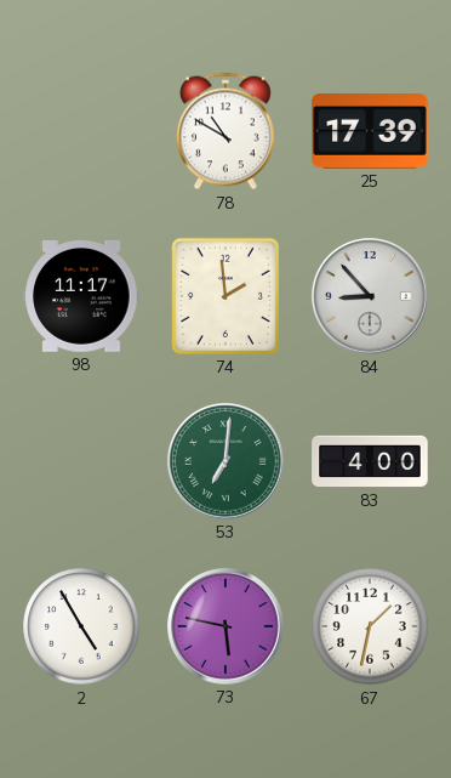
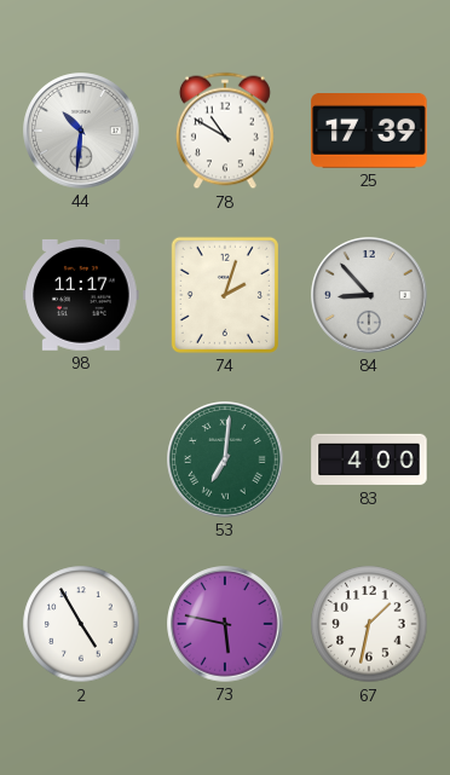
44: none -> 10:31
74: 1:59 -> 2:03
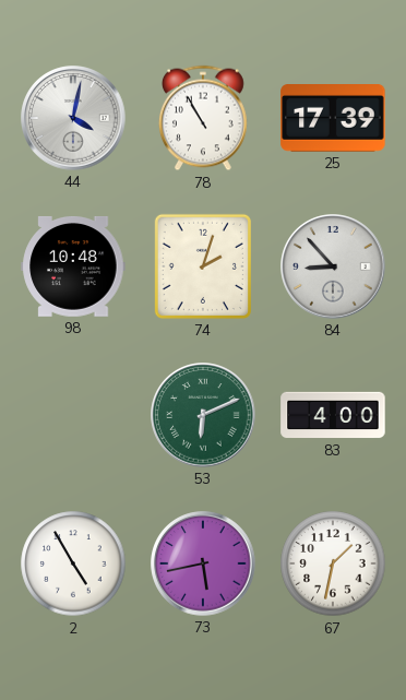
44: 10:31 -> 4:02
78: 10:50 -> 10:55
98: 11:17 -> 10:48
53: 7:01 -> 6:11
73: 5:47 -> 5:43
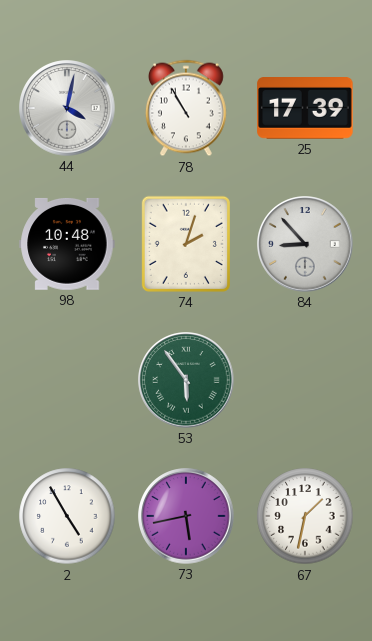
53: 6:11 -> 5:54
83: 4:00 -> none
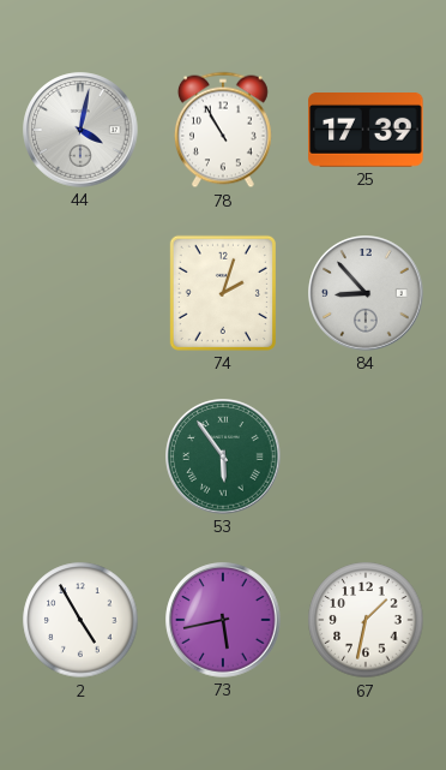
98: 10:48 -> none
